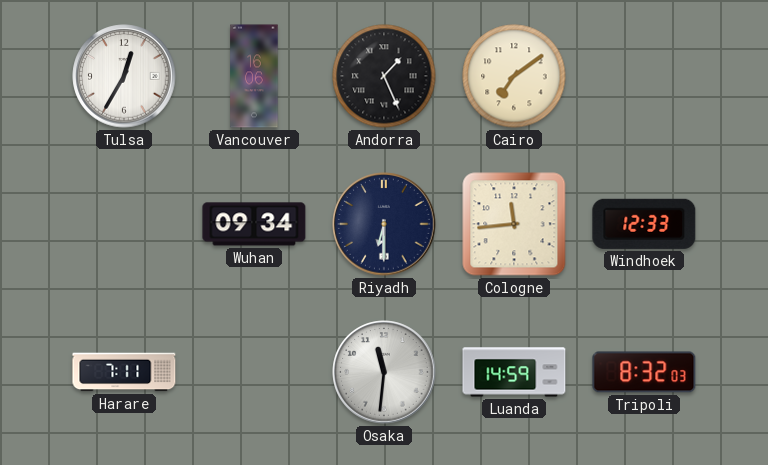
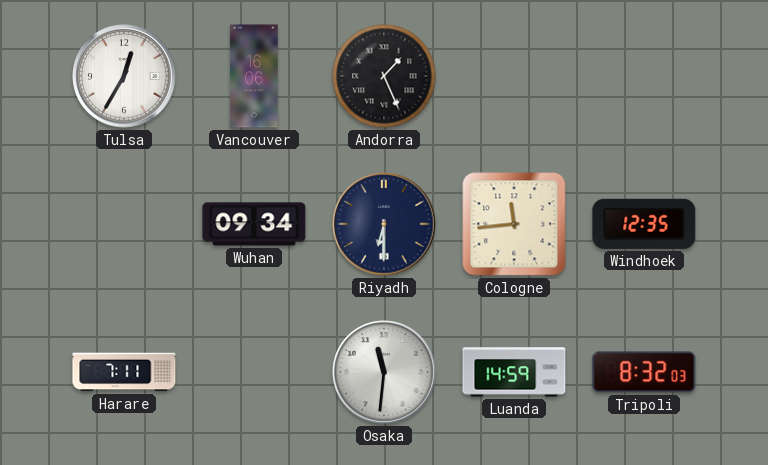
Cairo: 7:09 -> none
Windhoek: 12:33 -> 12:35
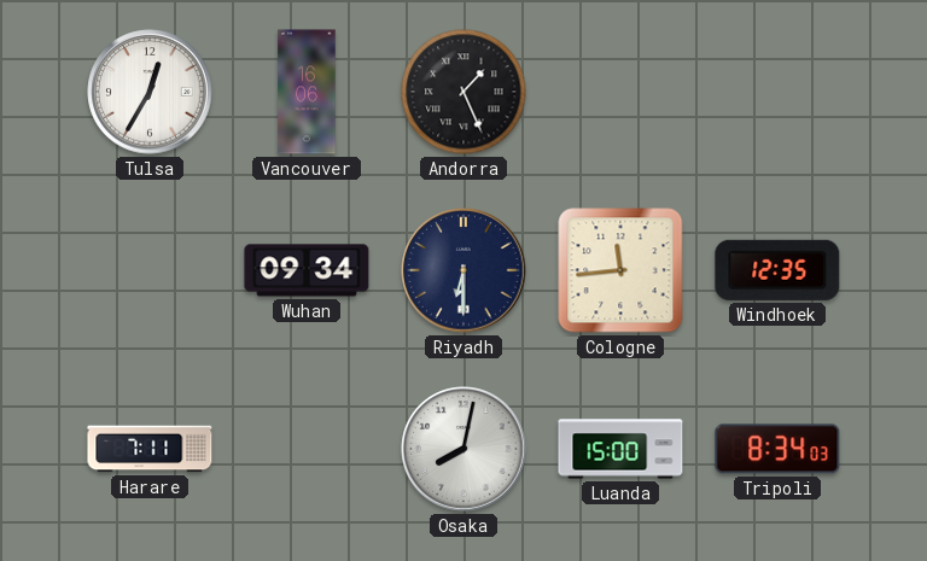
Osaka: 11:31 -> 8:02
Luanda: 14:59 -> 15:00
Tripoli: 8:32 -> 8:34
